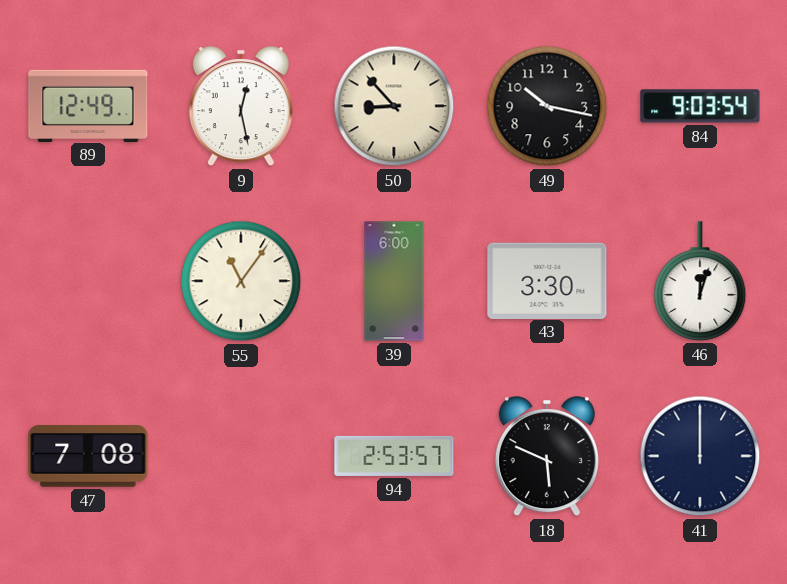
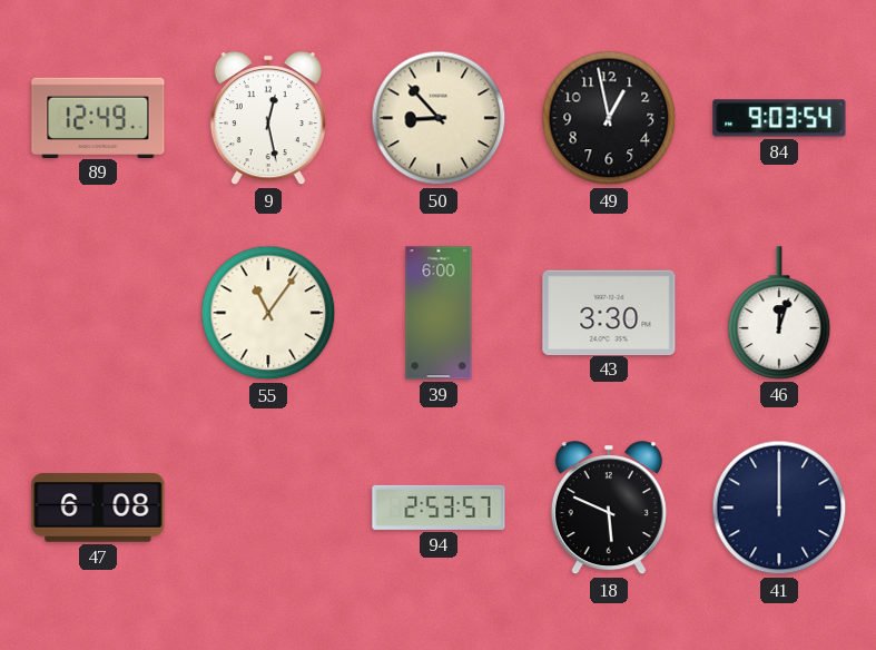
49: 10:17 -> 12:58
47: 7:08 -> 6:08
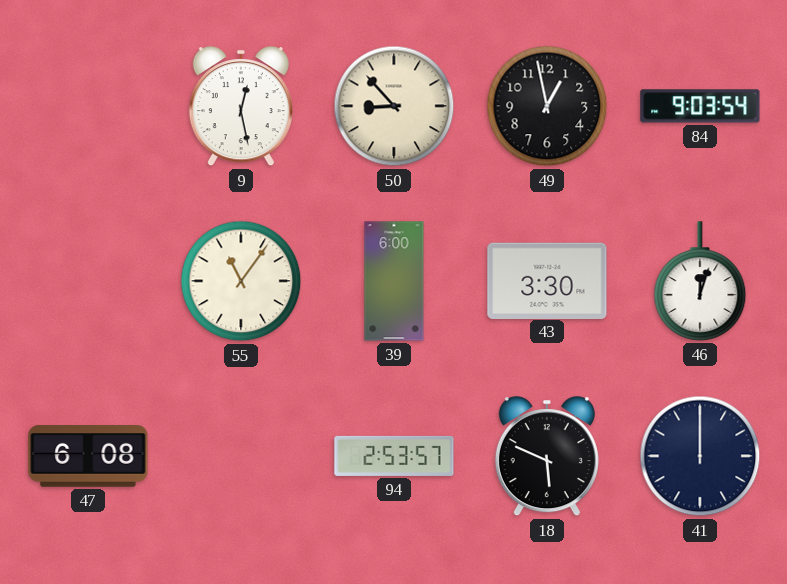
89: 12:49 -> none
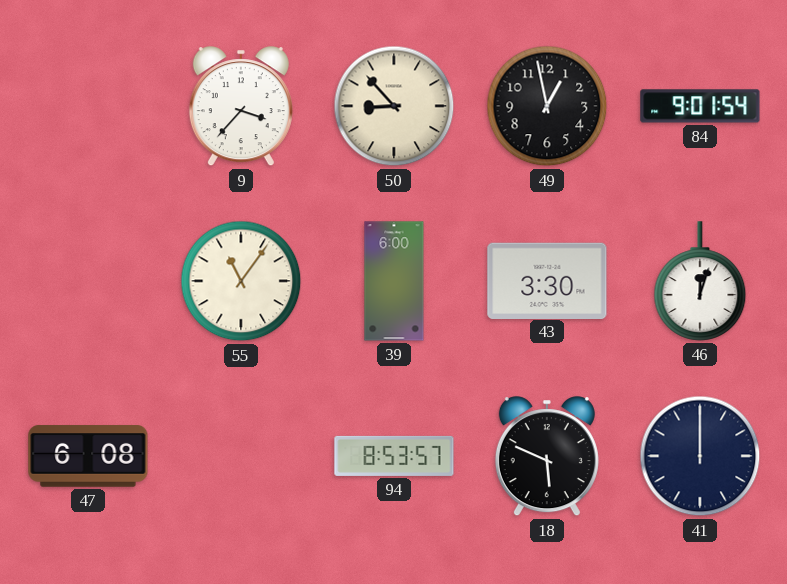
9: 12:28 -> 3:37
84: 9:03 -> 9:01
94: 2:53 -> 8:53
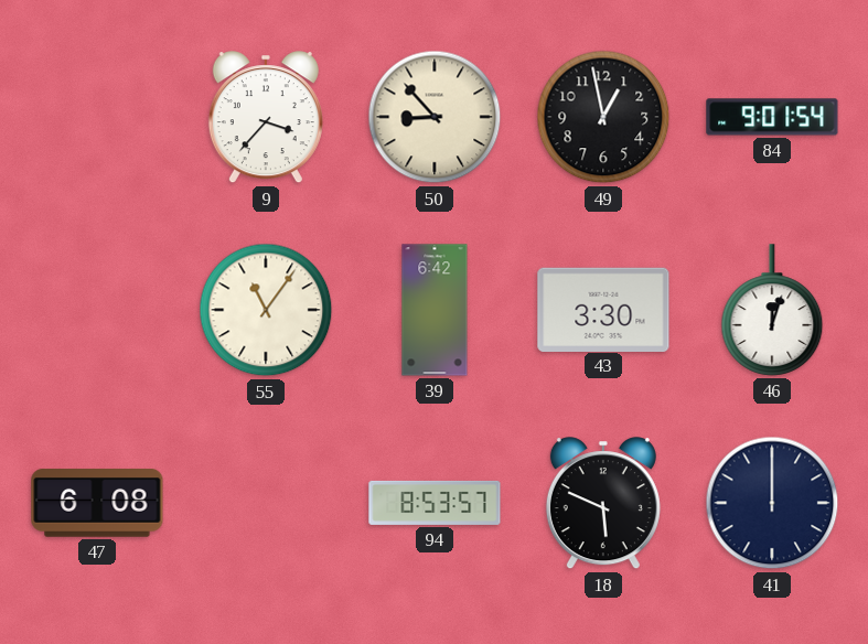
39: 6:00 -> 6:42
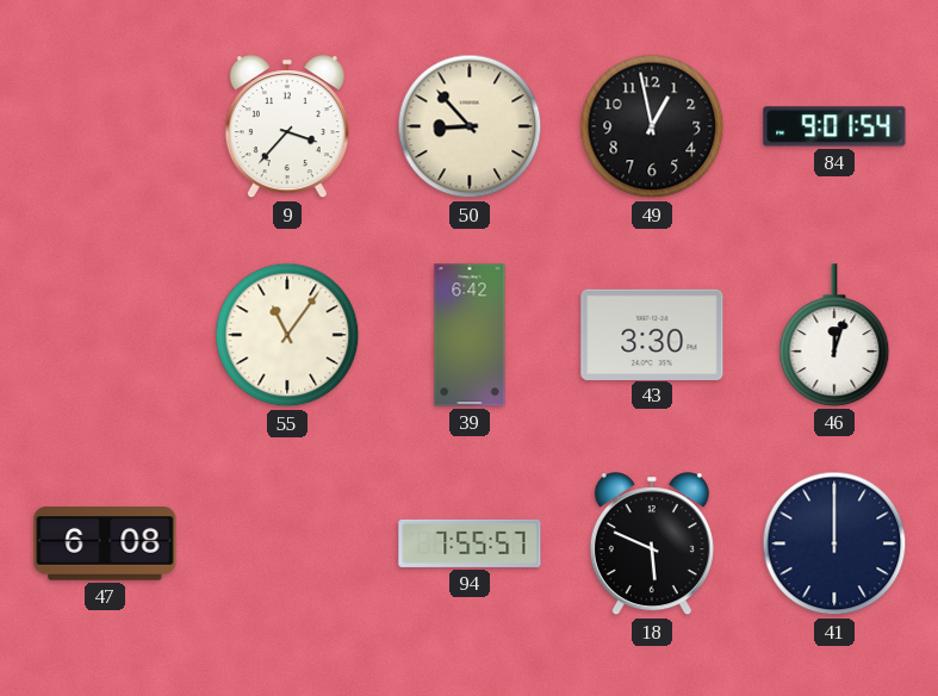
94: 8:53 -> 7:55
